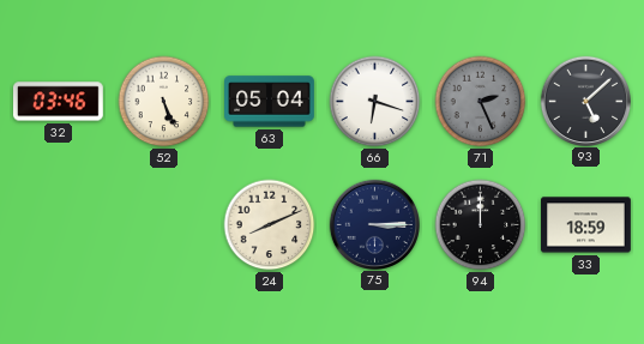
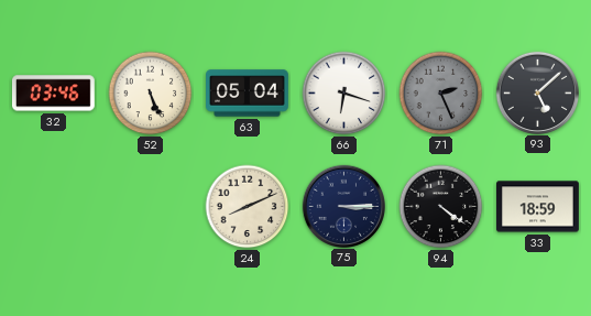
94: 12:00 -> 4:21
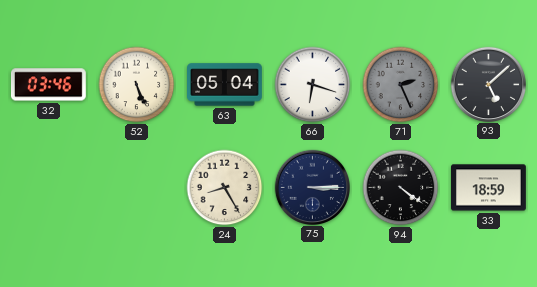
24: 8:11 -> 8:25
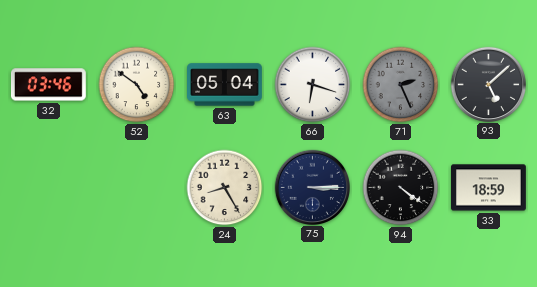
52: 5:26 -> 4:51
